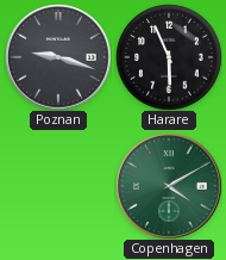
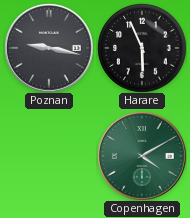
Poznan: 9:18 -> 9:17
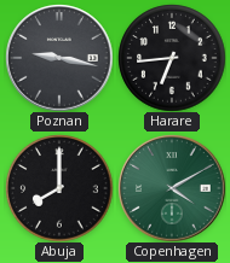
Harare: 5:56 -> 6:44
Abuja: none -> 8:00
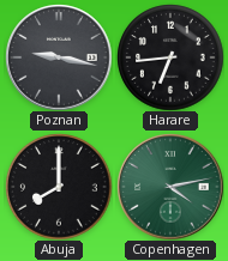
Copenhagen: 4:10 -> 4:13
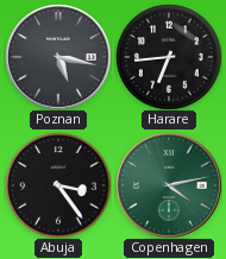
Poznan: 9:17 -> 5:17
Abuja: 8:00 -> 3:24
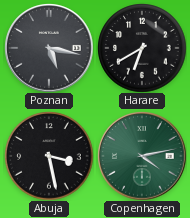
Harare: 6:44 -> 6:40
Abuja: 3:24 -> 3:28
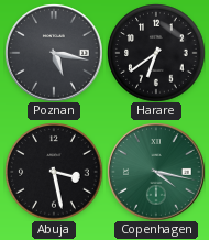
Harare: 6:40 -> 6:39
Copenhagen: 4:13 -> 4:17
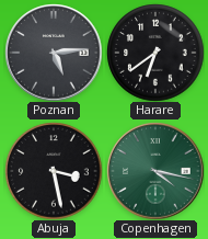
Poznan: 5:17 -> 5:14
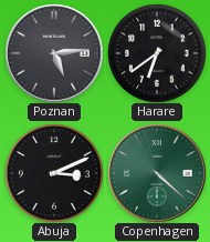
Abuja: 3:28 -> 3:11
Copenhagen: 4:17 -> 4:22
